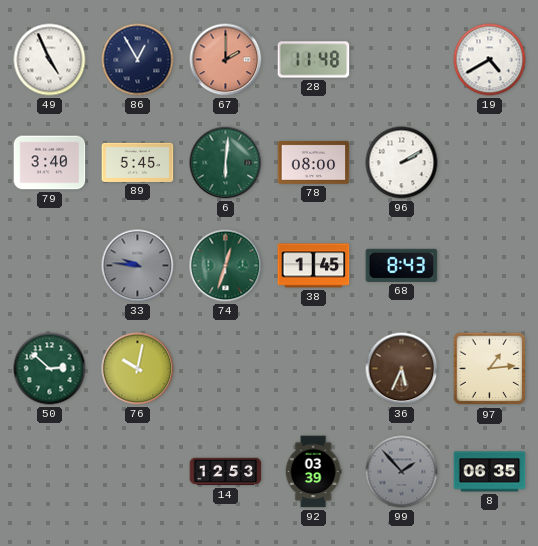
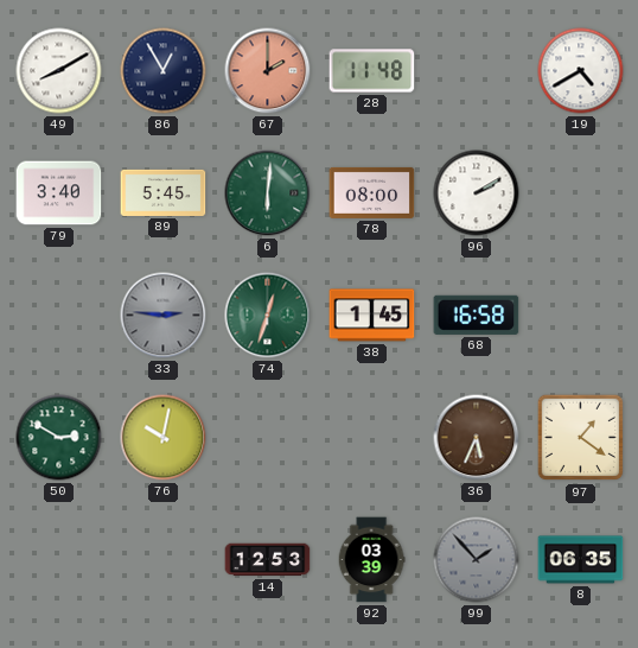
49: 4:56 -> 8:10
33: 9:46 -> 2:46
68: 8:43 -> 16:58
50: 2:52 -> 2:50
97: 1:14 -> 1:21
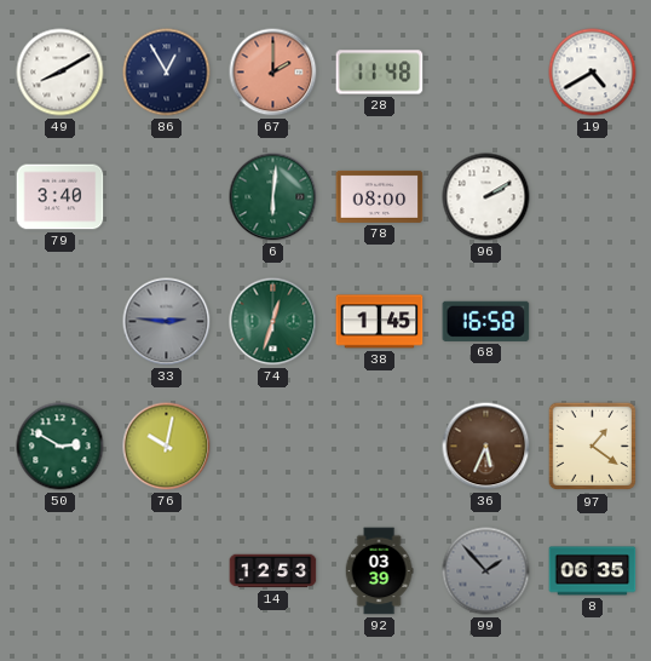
89: 5:45 -> none
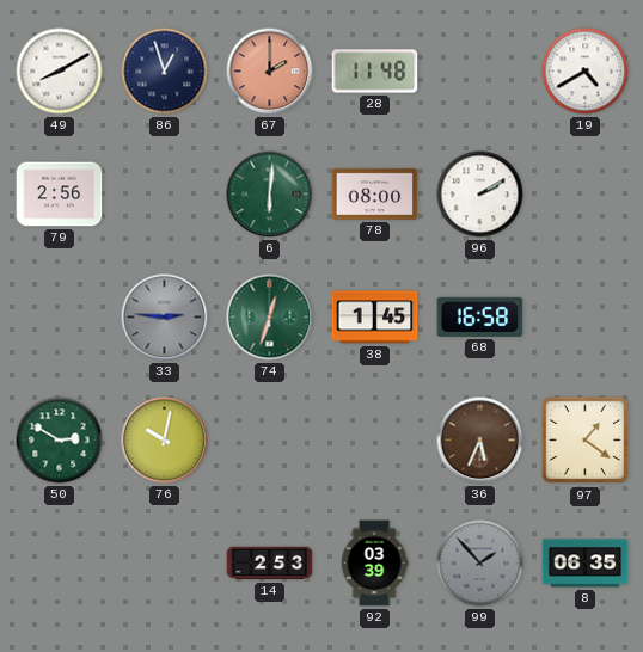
86: 12:55 -> 12:57
79: 3:40 -> 2:56
14: 12:53 -> 2:53
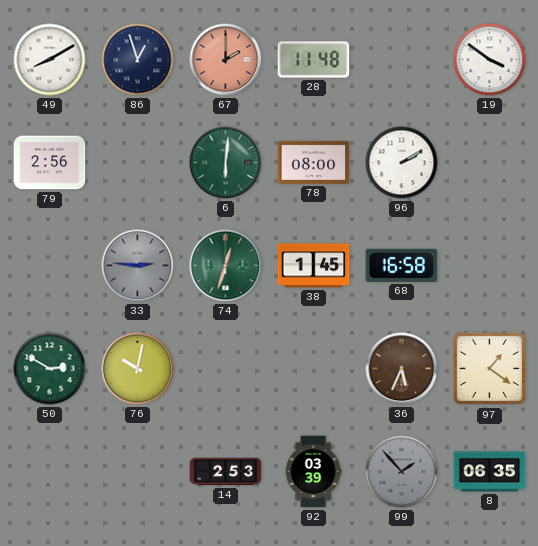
19: 4:40 -> 3:51
